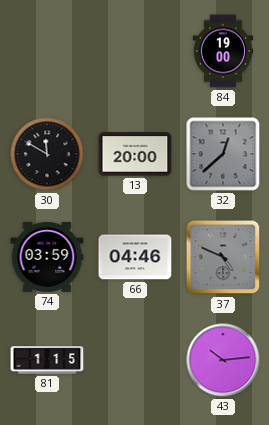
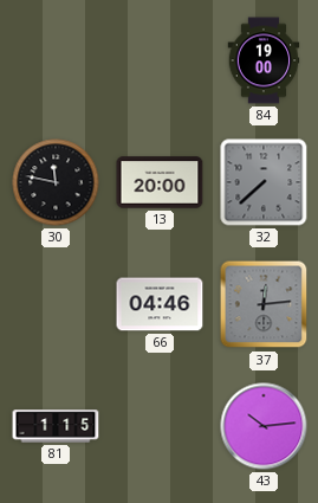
30: 11:50 -> 11:47
32: 12:38 -> 7:38
74: 03:59 -> none
37: 4:49 -> 12:14
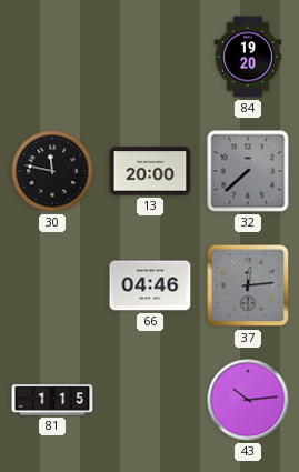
84: 19:00 -> 19:20
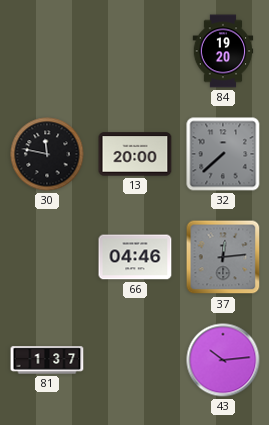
81: 1:15 -> 1:37
